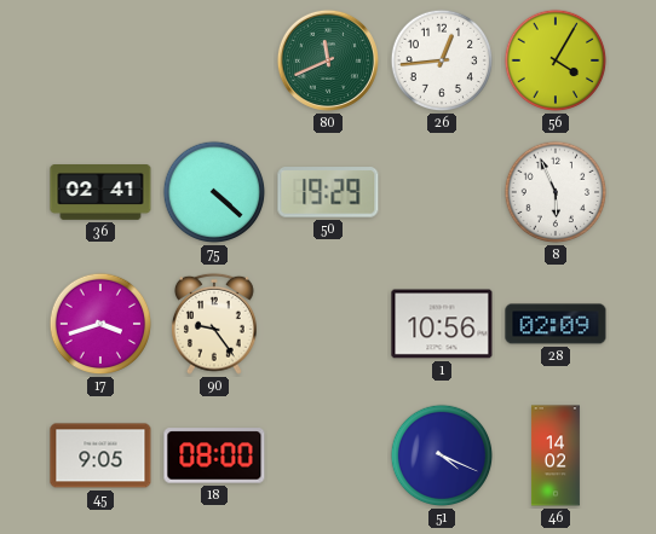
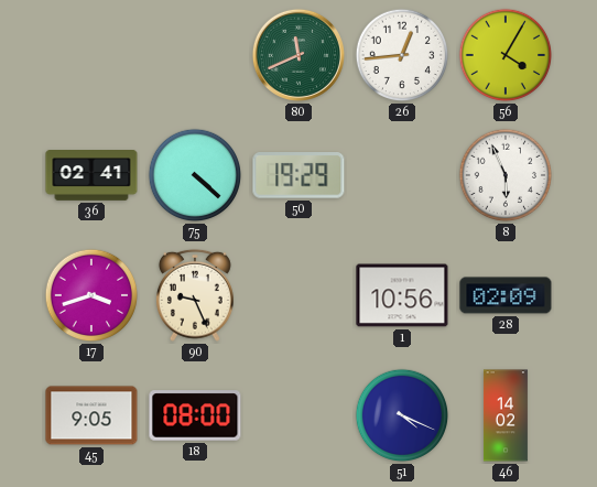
90: 9:24 -> 9:26
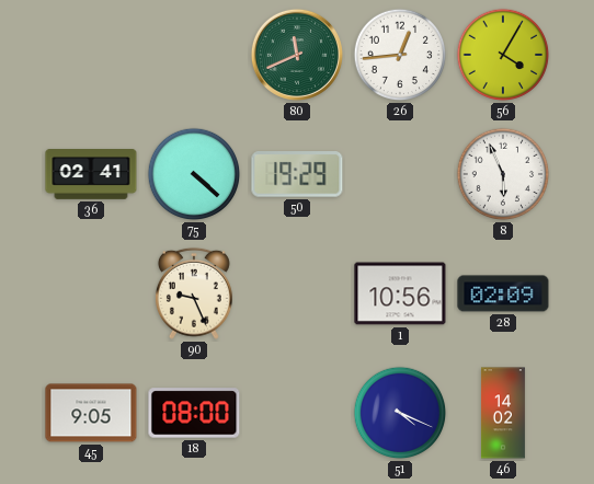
17: 3:42 -> none
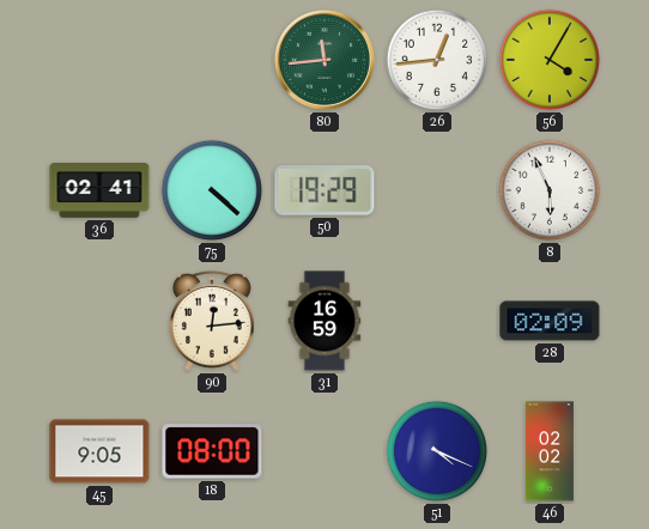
80: 11:41 -> 11:44
90: 9:26 -> 12:14
31: none -> 16:59
1: 10:56 -> none
46: 14:02 -> 02:02
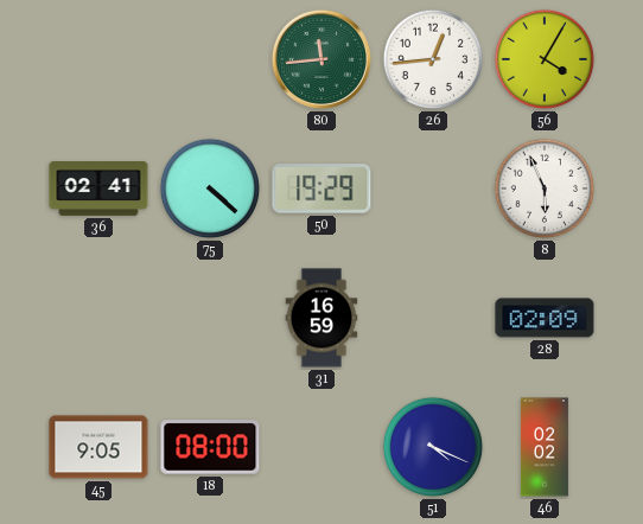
90: 12:14 -> none
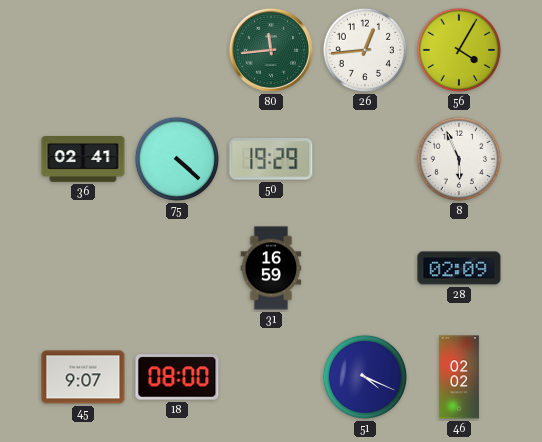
45: 9:05 -> 9:07
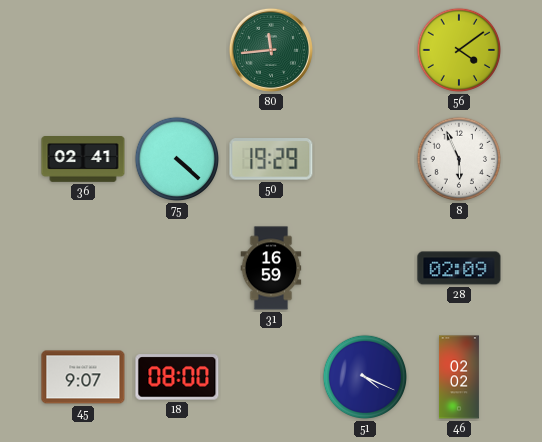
26: 12:44 -> none
56: 4:05 -> 4:09
